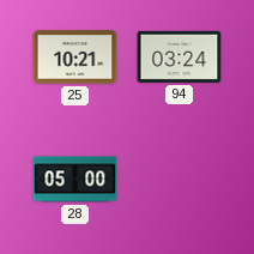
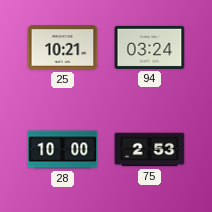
28: 05:00 -> 10:00
75: none -> 2:53
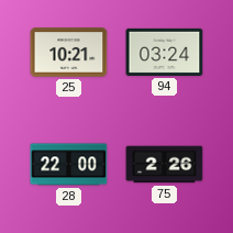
28: 10:00 -> 22:00
75: 2:53 -> 2:26
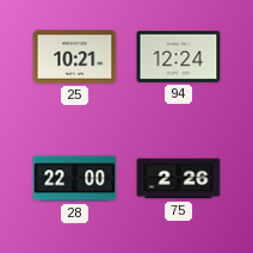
94: 03:24 -> 12:24
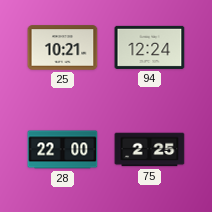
75: 2:26 -> 2:25
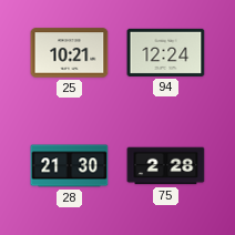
28: 22:00 -> 21:30
75: 2:25 -> 2:28
